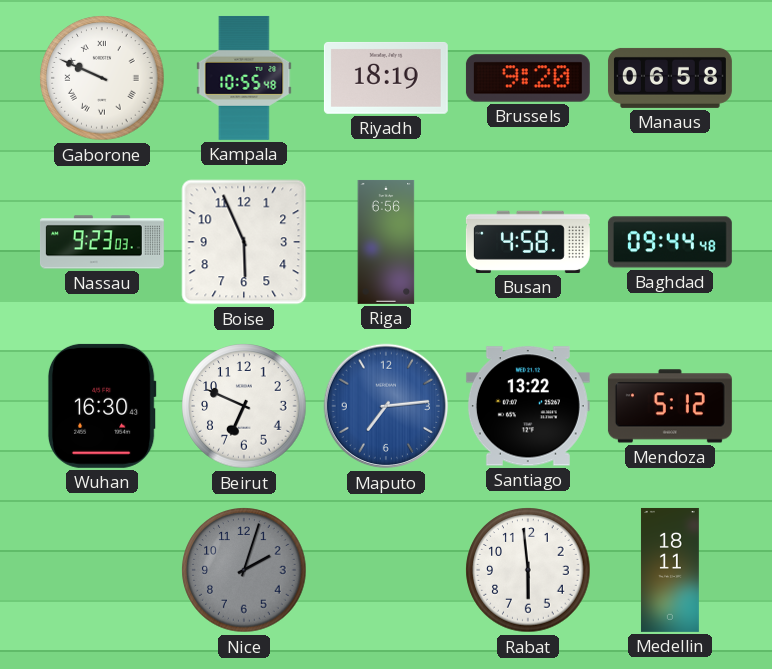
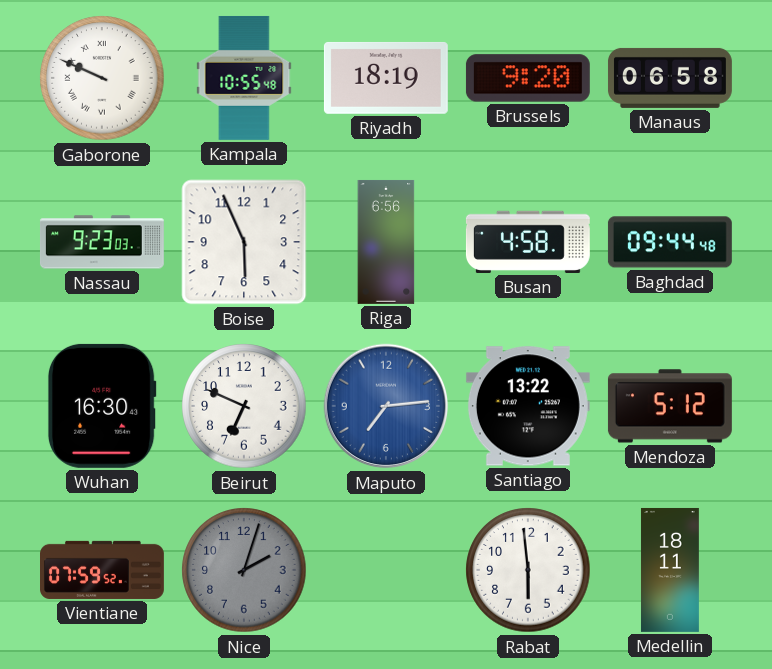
Vientiane: none -> 07:59
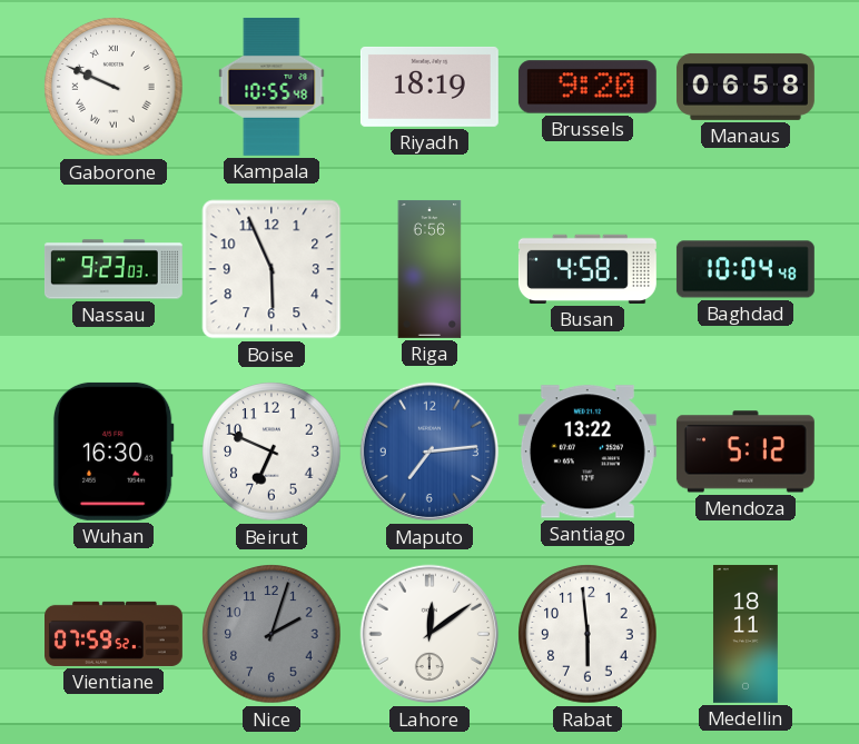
Baghdad: 09:44 -> 10:04
Lahore: none -> 12:09
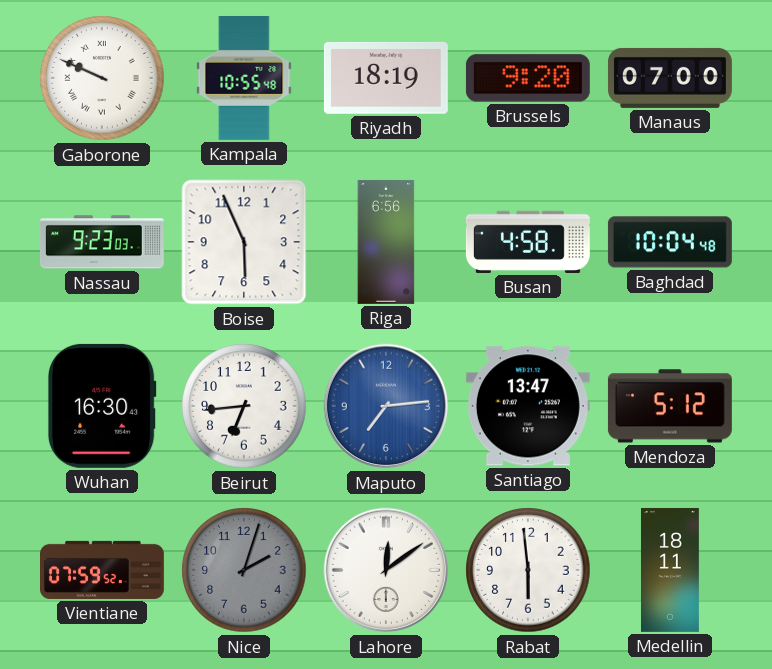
Manaus: 06:58 -> 07:00
Beirut: 6:49 -> 6:44
Santiago: 13:22 -> 13:47
